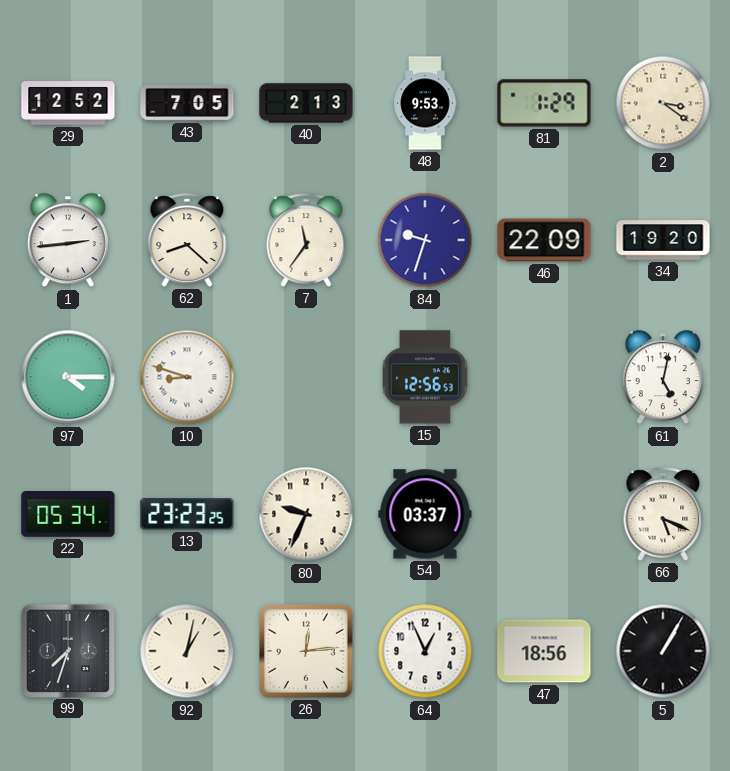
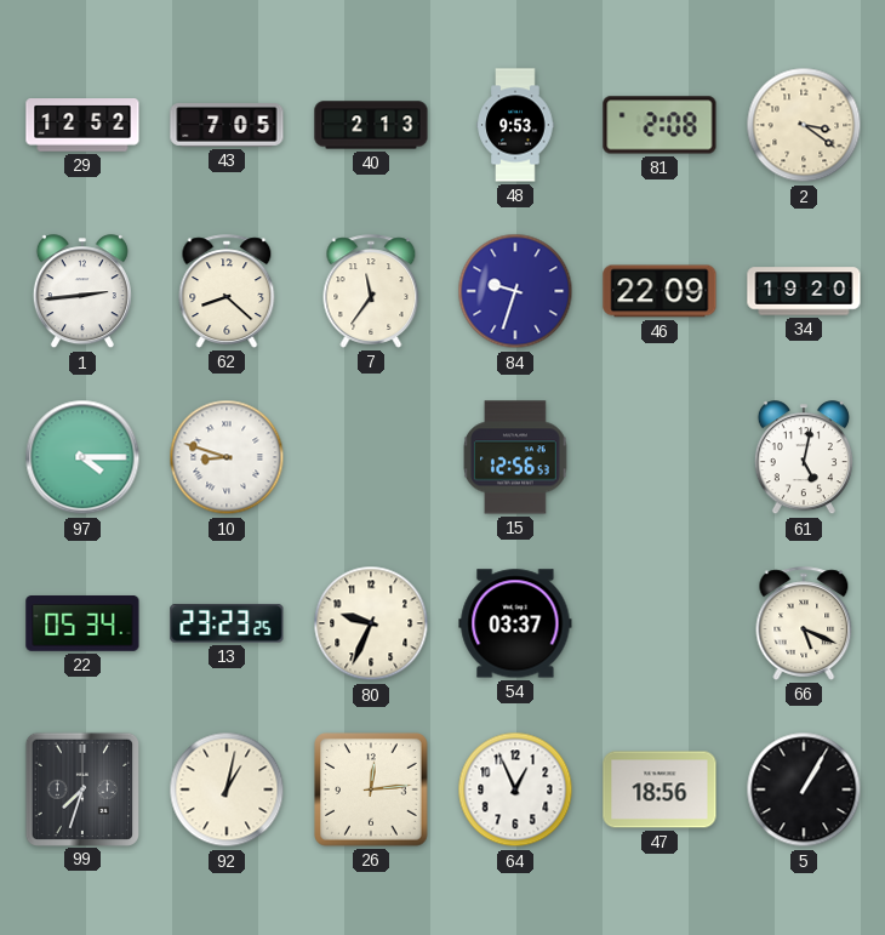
81: 1:29 -> 2:08
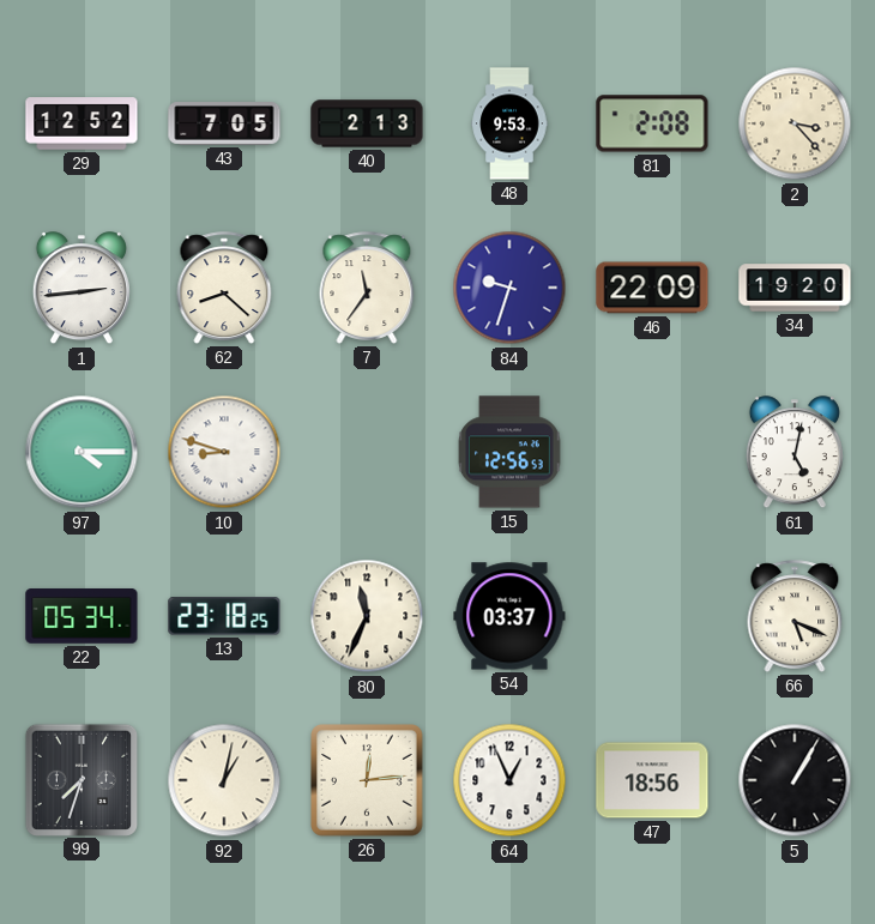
2: 3:21 -> 3:23
13: 23:23 -> 23:18
80: 9:34 -> 11:34
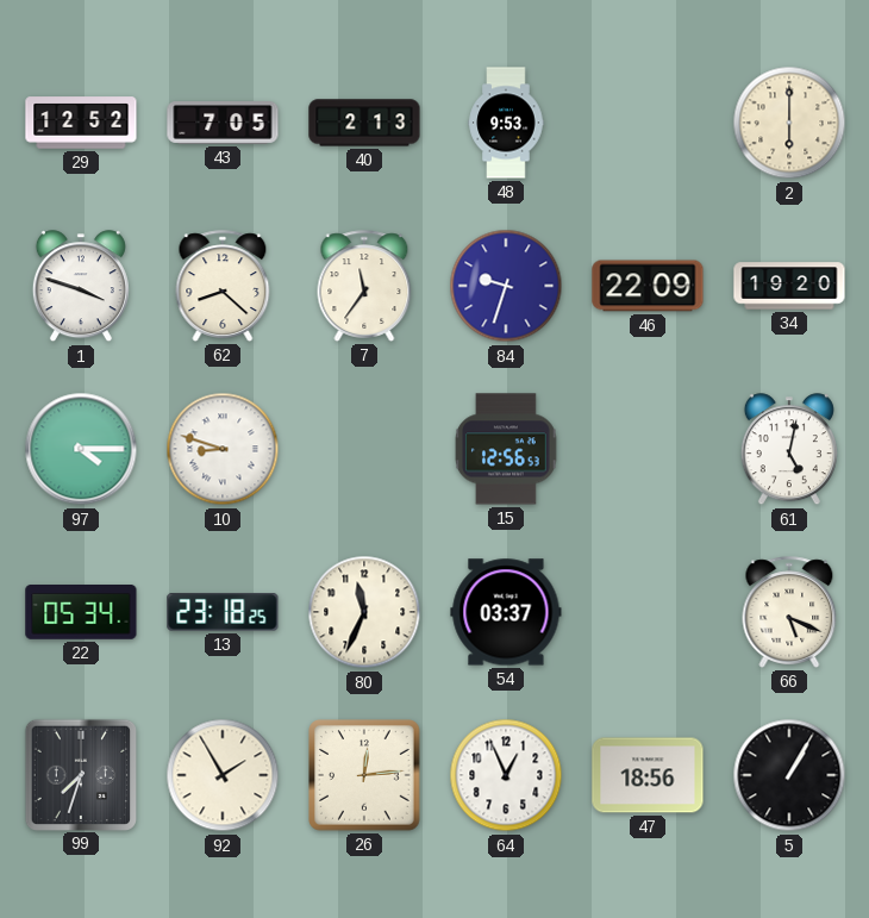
81: 2:08 -> none
2: 3:23 -> 6:00
1: 2:44 -> 3:48
92: 1:02 -> 1:55
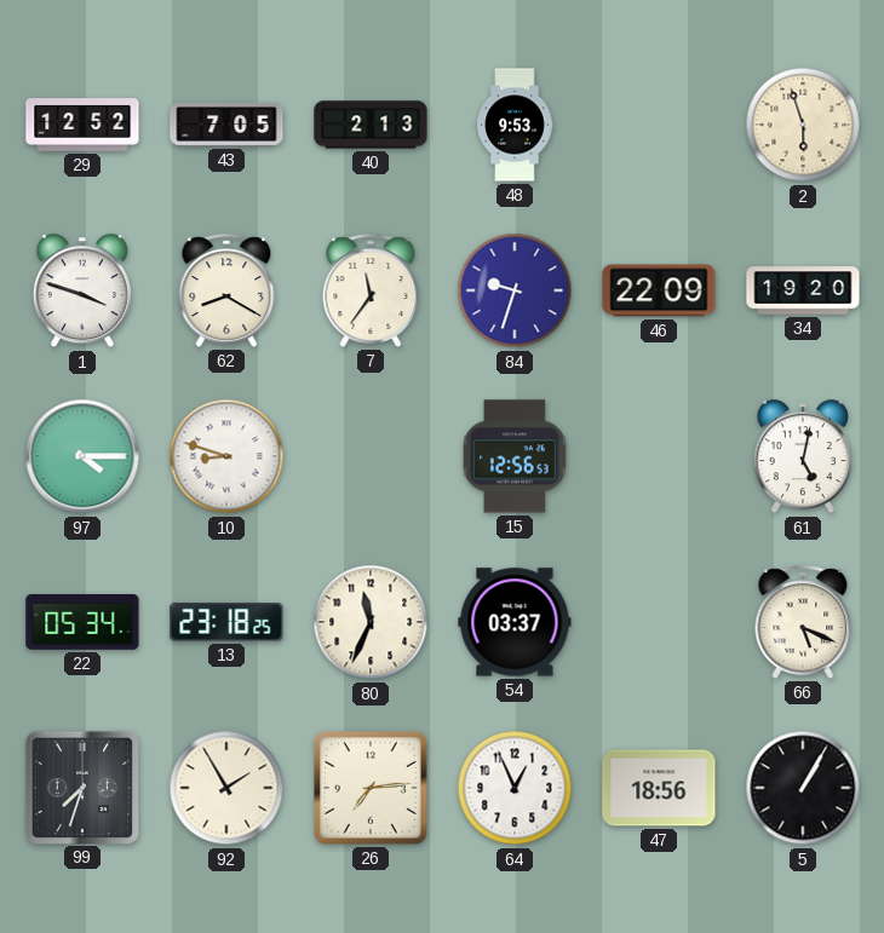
2: 6:00 -> 5:57
62: 8:22 -> 8:20
26: 12:14 -> 7:14
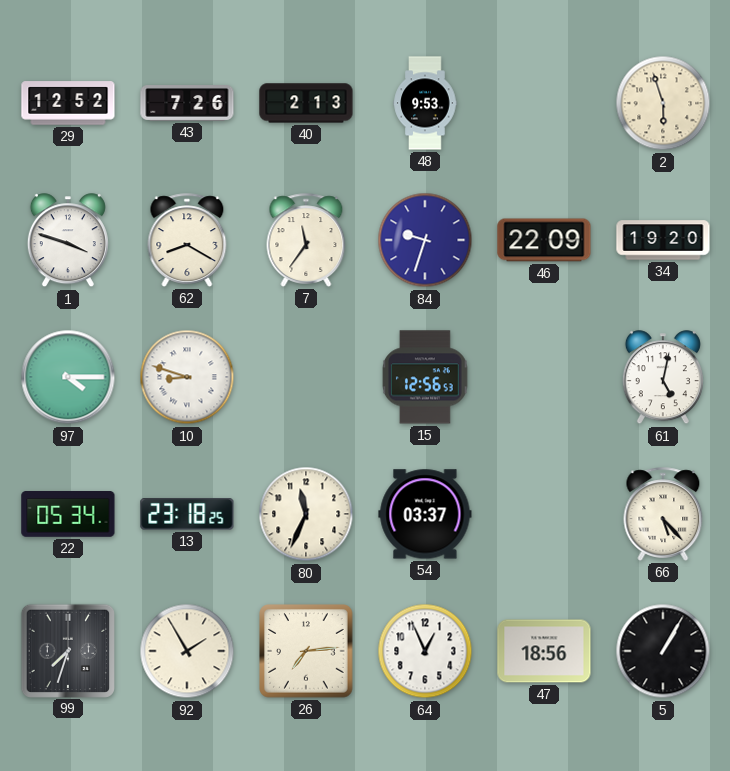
43: 7:05 -> 7:26
66: 5:19 -> 5:23
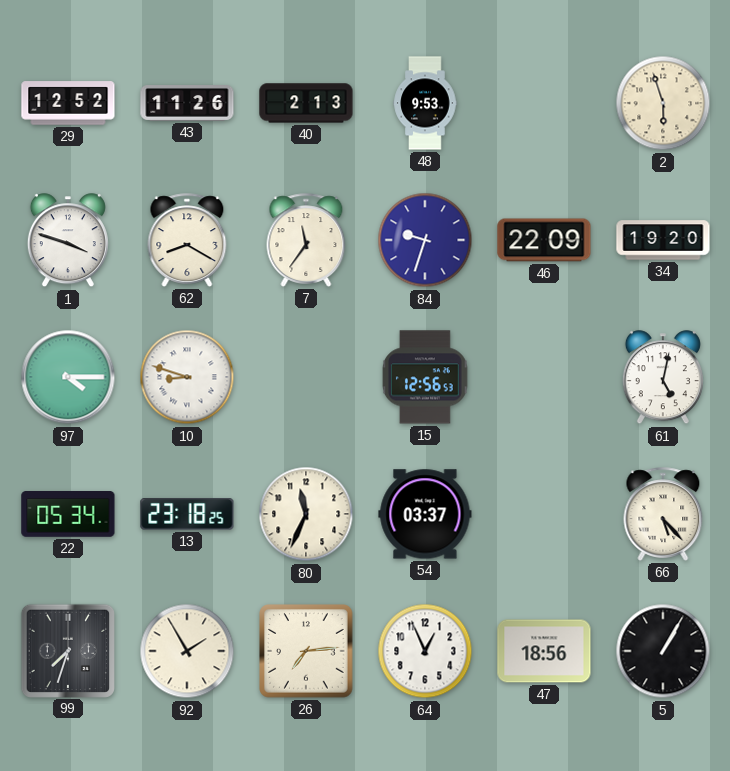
43: 7:26 -> 11:26
